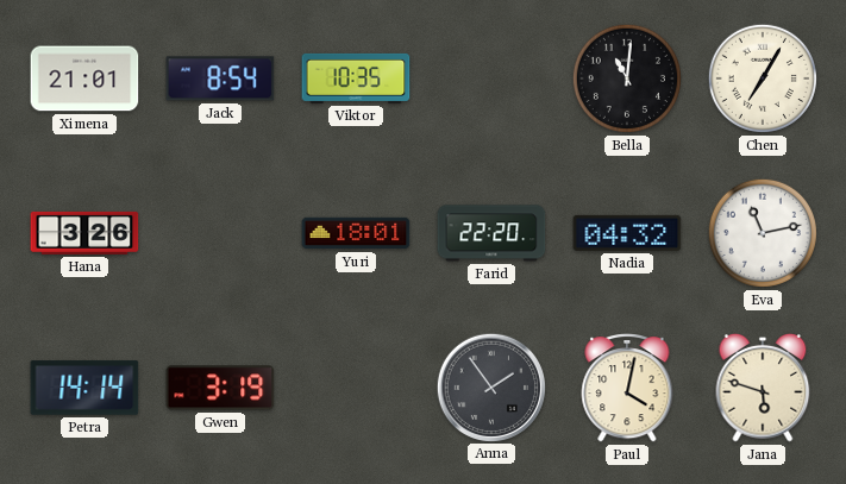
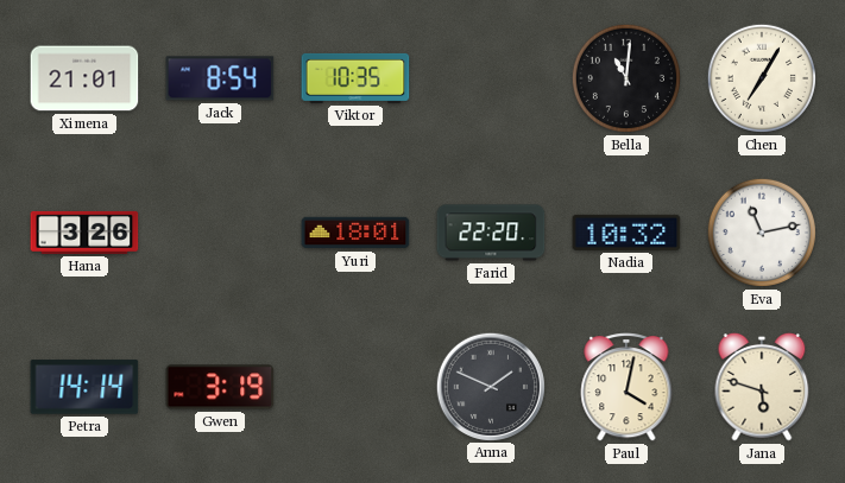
Nadia: 04:32 -> 10:32
Anna: 1:54 -> 1:49
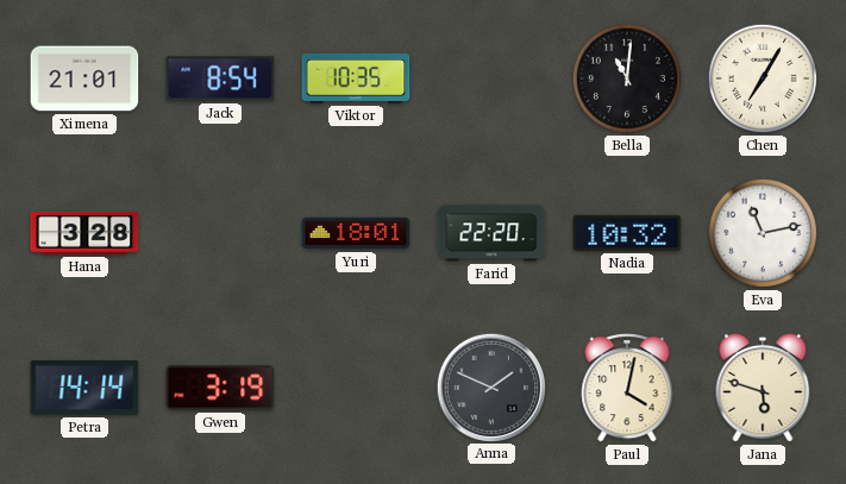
Hana: 3:26 -> 3:28
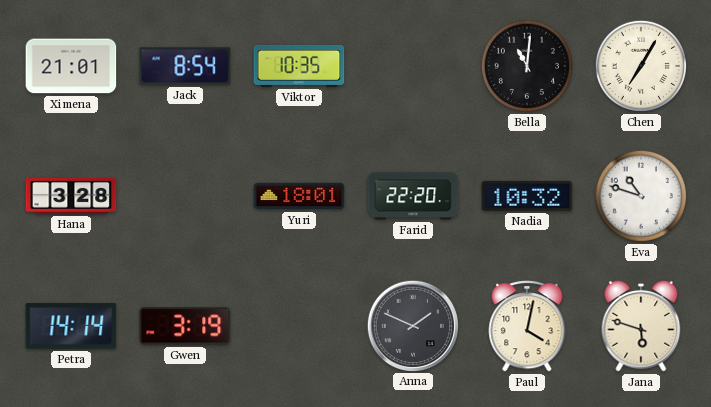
Eva: 11:13 -> 10:48
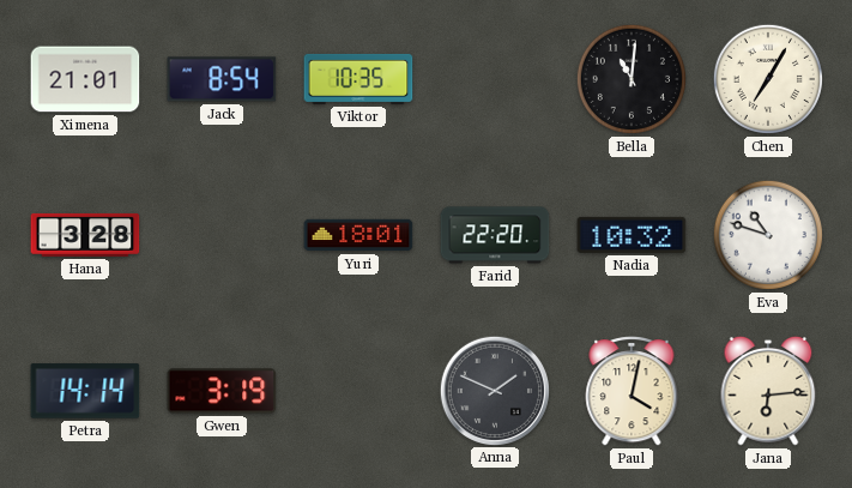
Jana: 5:48 -> 6:14
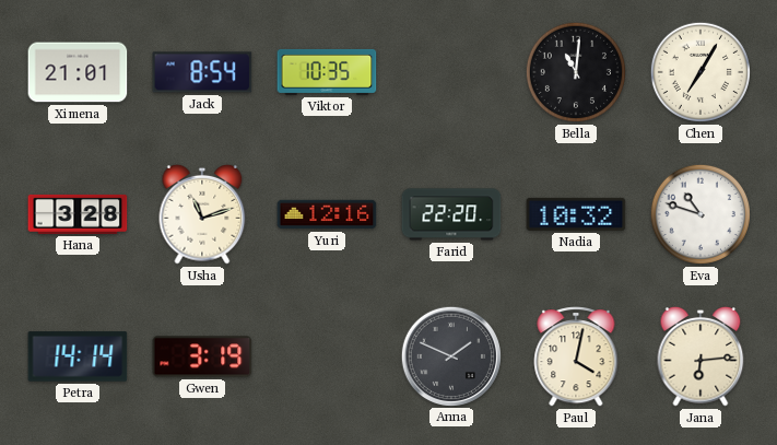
Usha: none -> 11:12
Yuri: 18:01 -> 12:16
